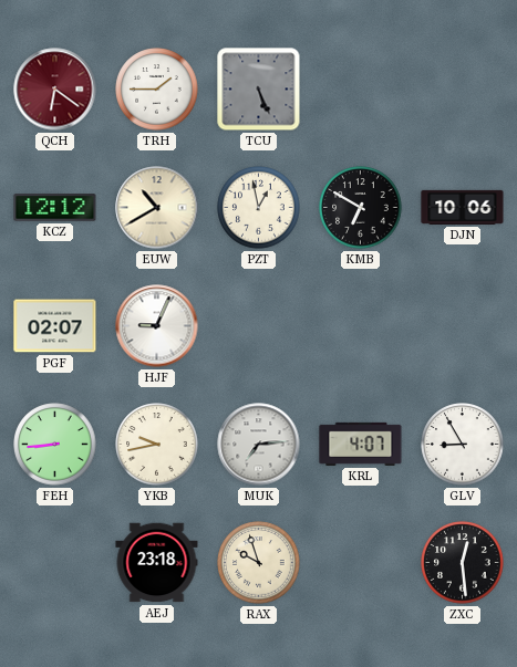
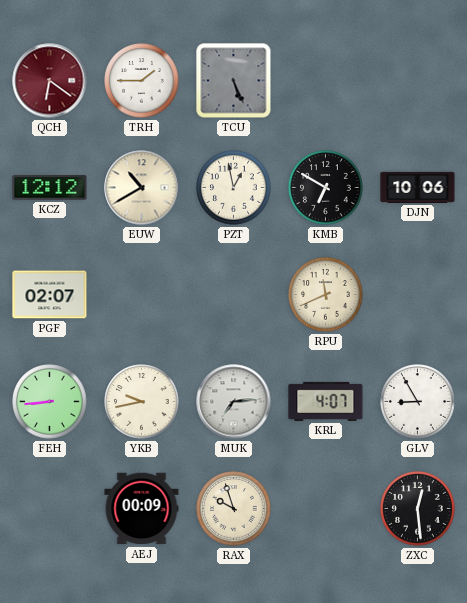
HJF: 9:04 -> none
RPU: none -> 11:41
AEJ: 23:18 -> 00:09
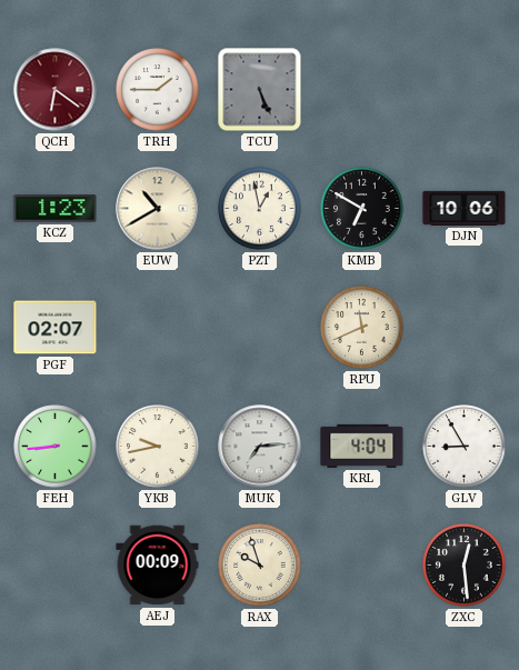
KCZ: 12:12 -> 1:23
KRL: 4:07 -> 4:04
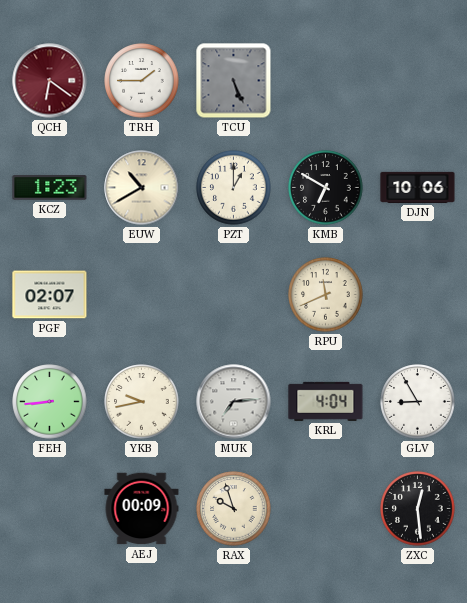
PZT: 12:58 -> 1:00
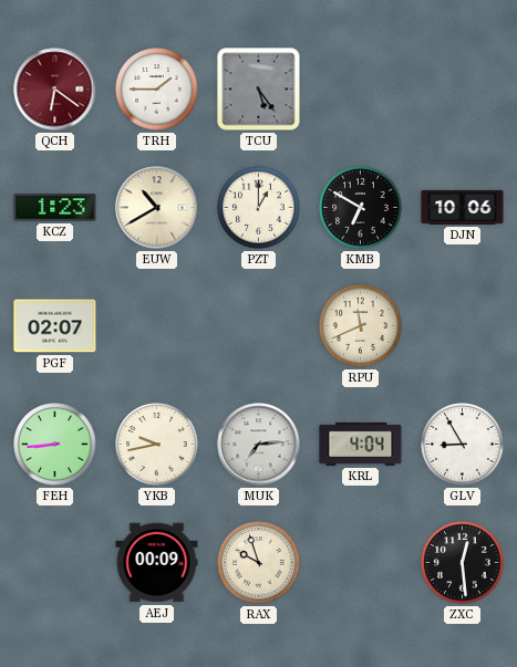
TCU: 5:26 -> 5:24
